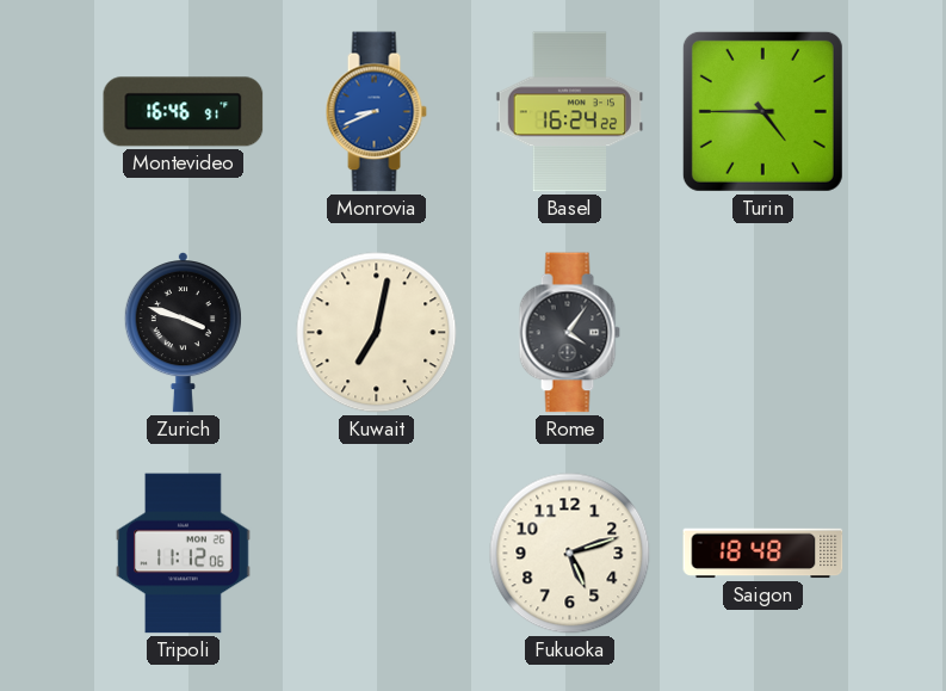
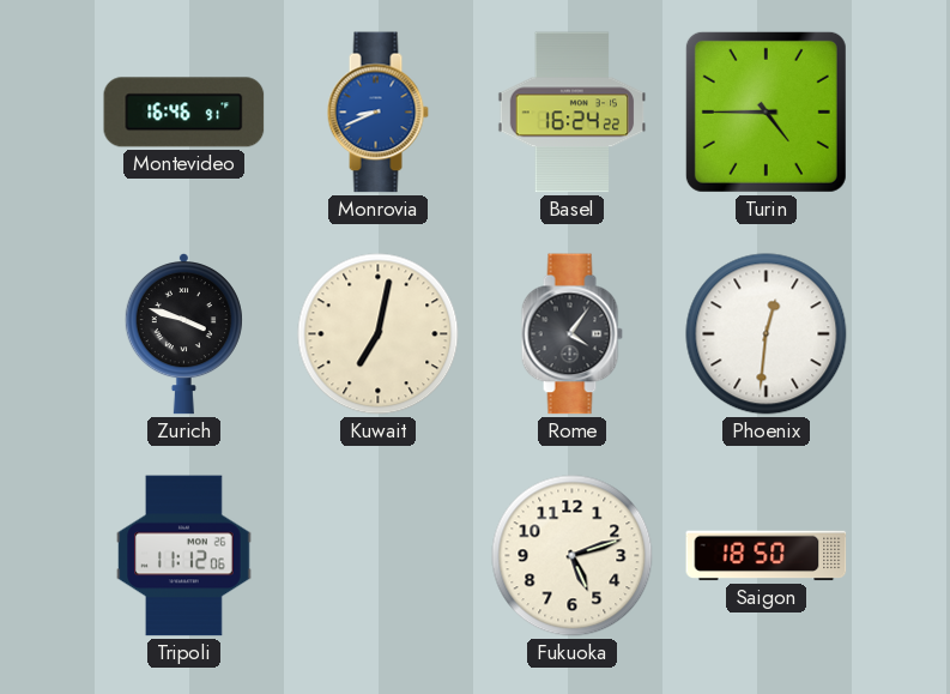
Phoenix: none -> 12:31
Saigon: 18:48 -> 18:50
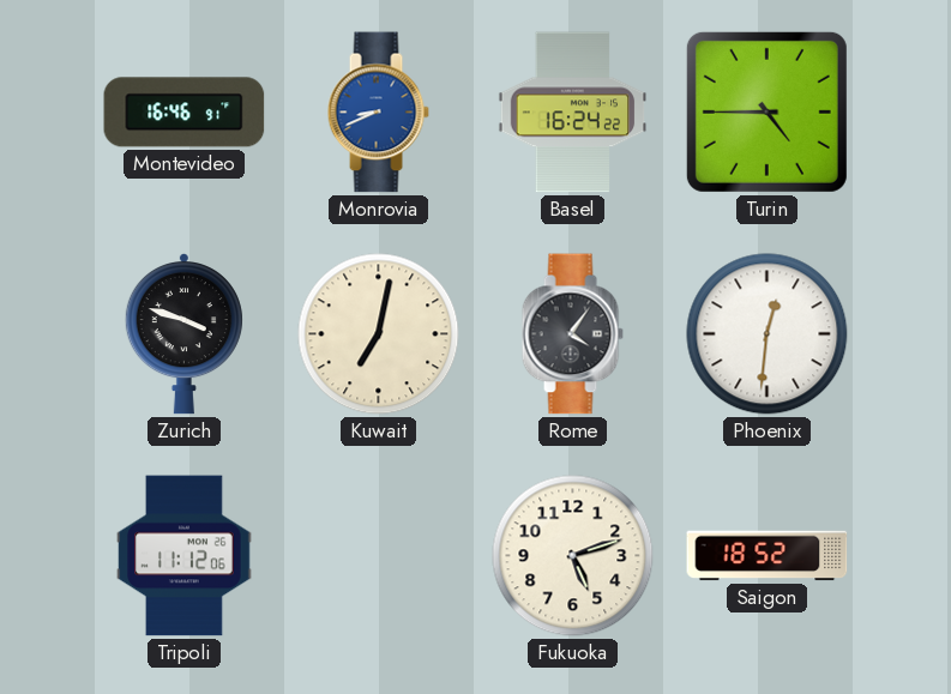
Saigon: 18:50 -> 18:52
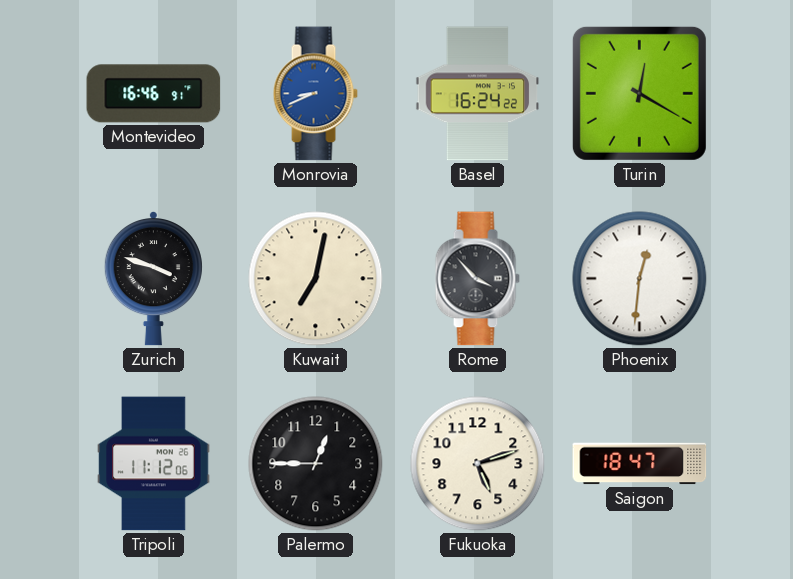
Turin: 4:45 -> 12:20
Rome: 4:06 -> 3:53
Palermo: none -> 12:45
Saigon: 18:52 -> 18:47
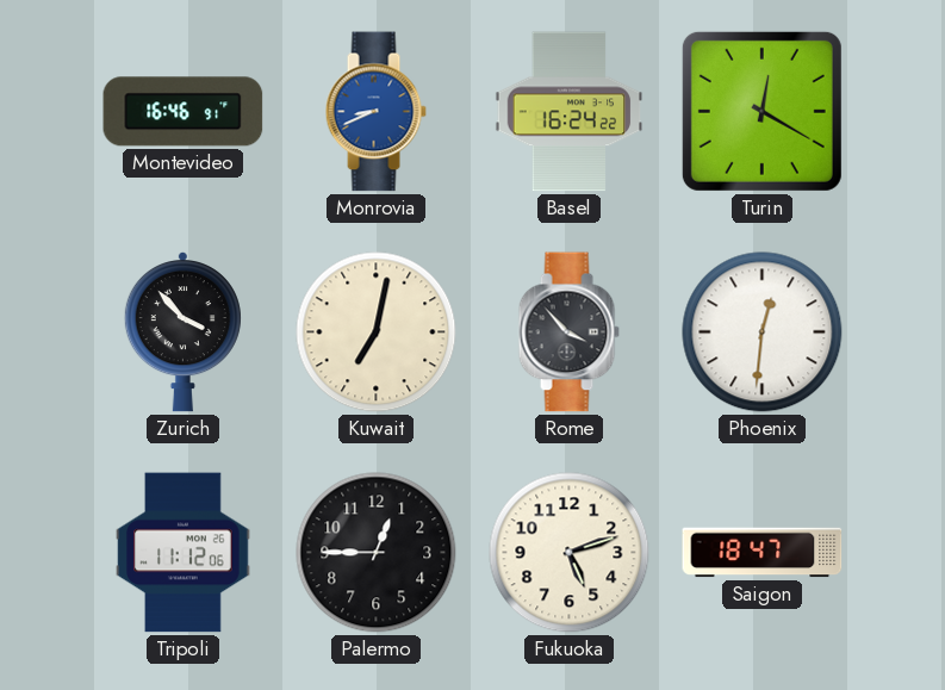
Zurich: 3:48 -> 3:53
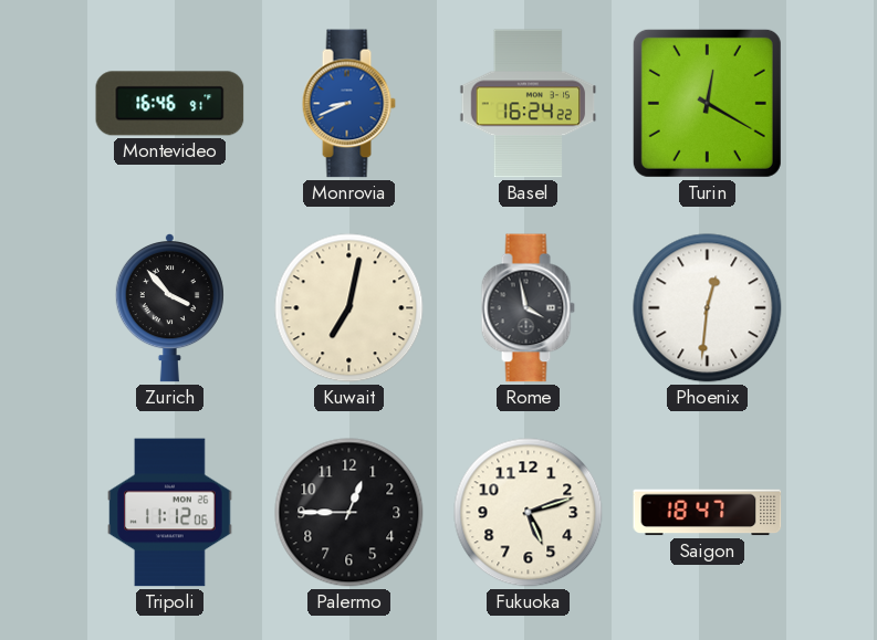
Rome: 3:53 -> 3:58
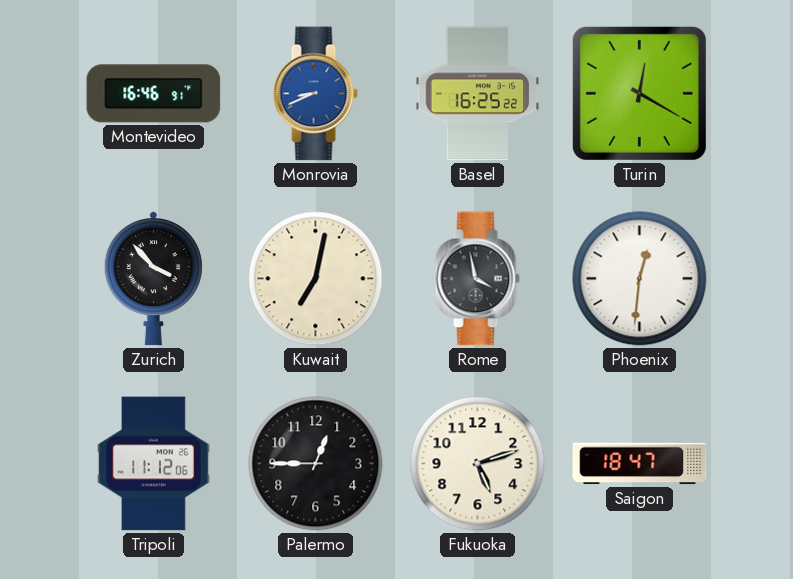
Basel: 16:24 -> 16:25
